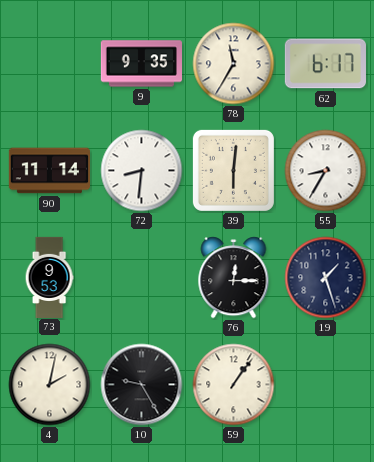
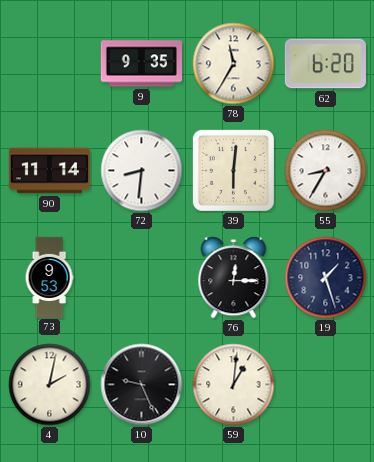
62: 6:17 -> 6:20
10: 9:25 -> 9:26
59: 1:06 -> 1:01
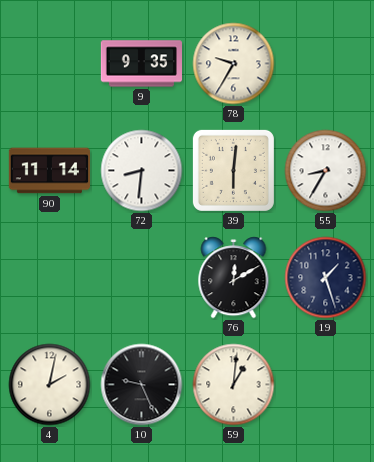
78: 11:35 -> 9:35
62: 6:20 -> none
73: 9:53 -> none
76: 12:15 -> 12:10
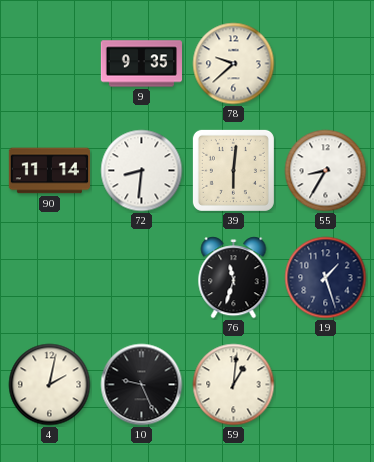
78: 9:35 -> 9:38
76: 12:10 -> 11:33
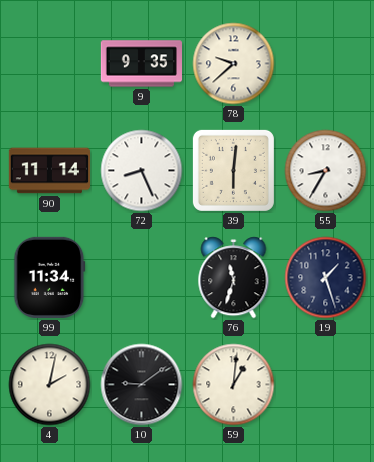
72: 8:31 -> 8:26
99: none -> 11:34
10: 9:26 -> 9:09
